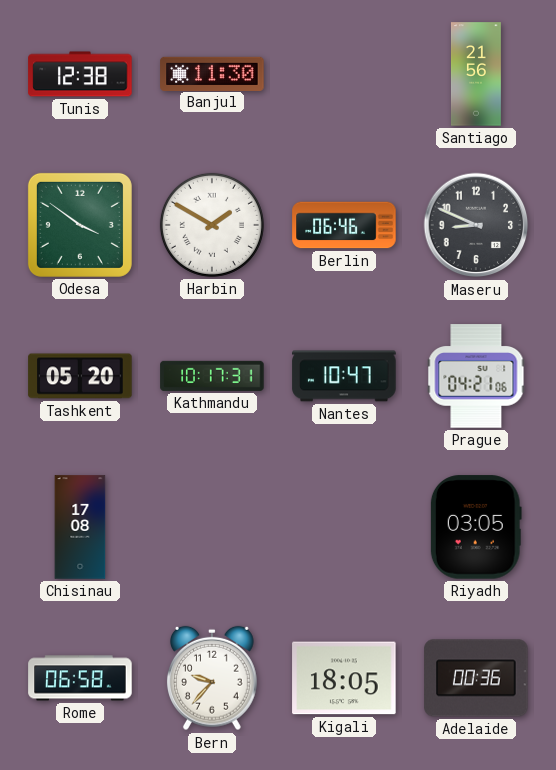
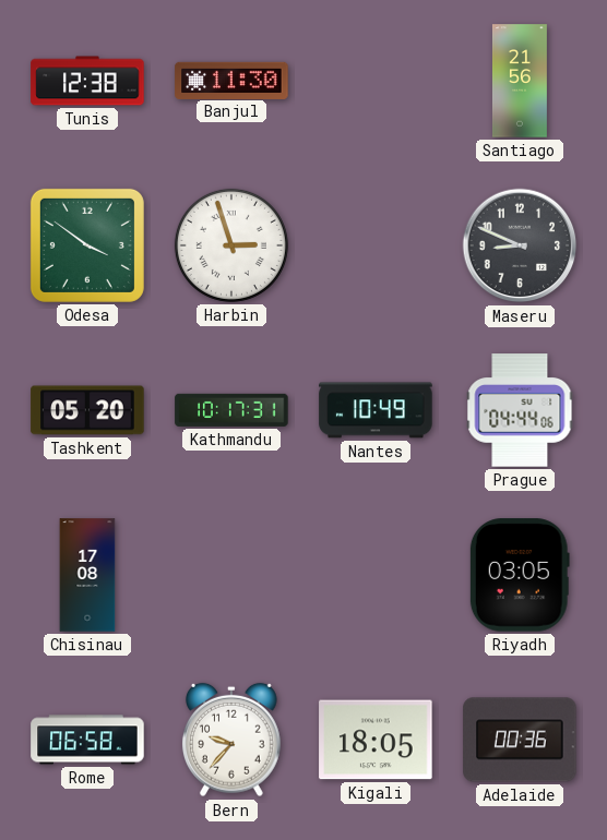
Harbin: 1:50 -> 2:57
Berlin: 06:46 -> none
Nantes: 10:47 -> 10:49
Prague: 04:21 -> 04:44
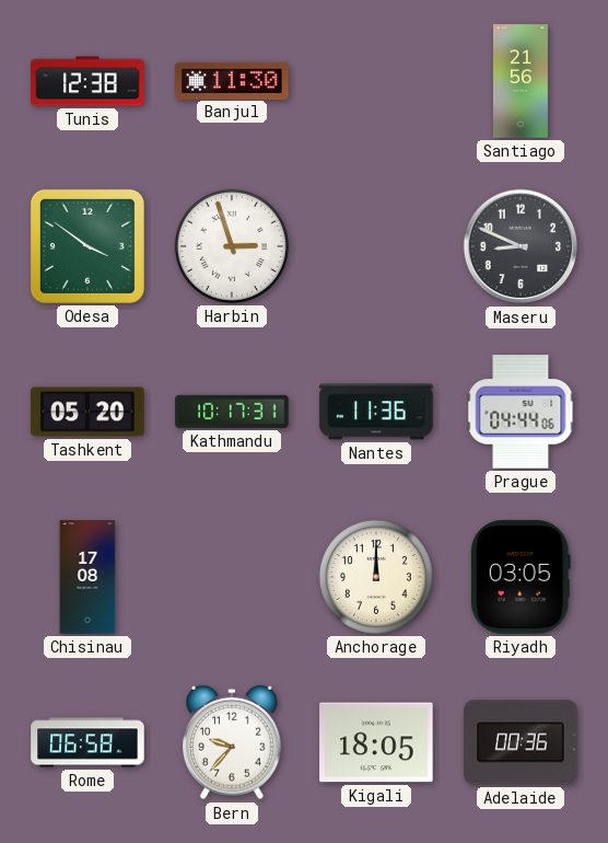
Nantes: 10:49 -> 11:36
Anchorage: none -> 12:00
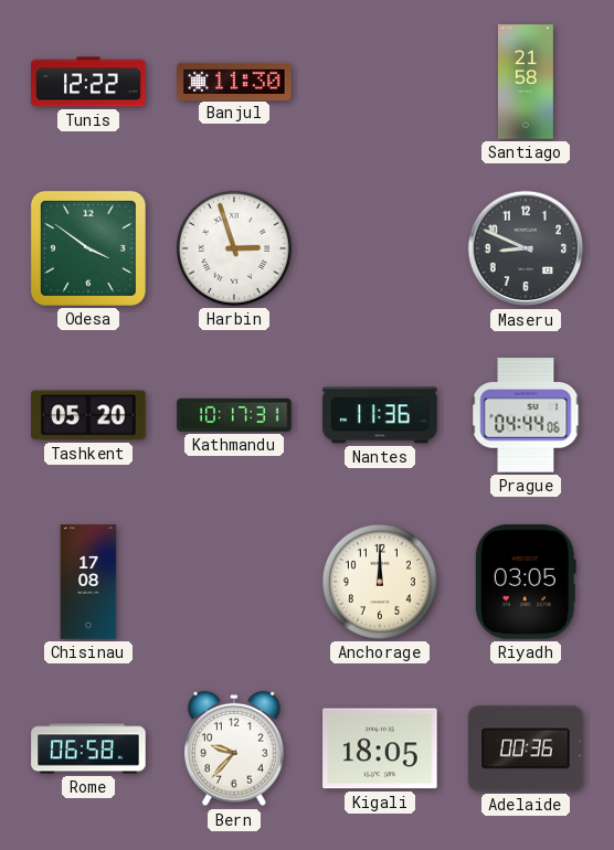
Tunis: 12:38 -> 12:22
Santiago: 21:56 -> 21:58
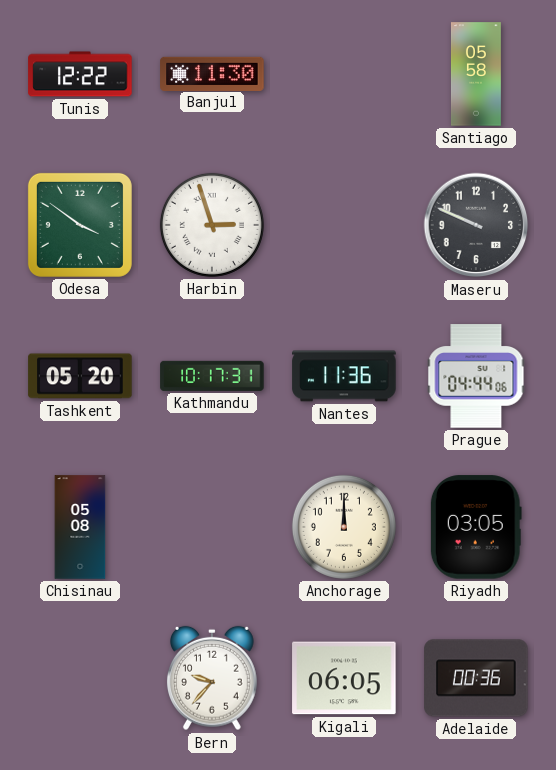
Santiago: 21:58 -> 05:58
Maseru: 8:49 -> 9:49
Chisinau: 17:08 -> 05:08
Rome: 06:58 -> none
Kigali: 18:05 -> 06:05
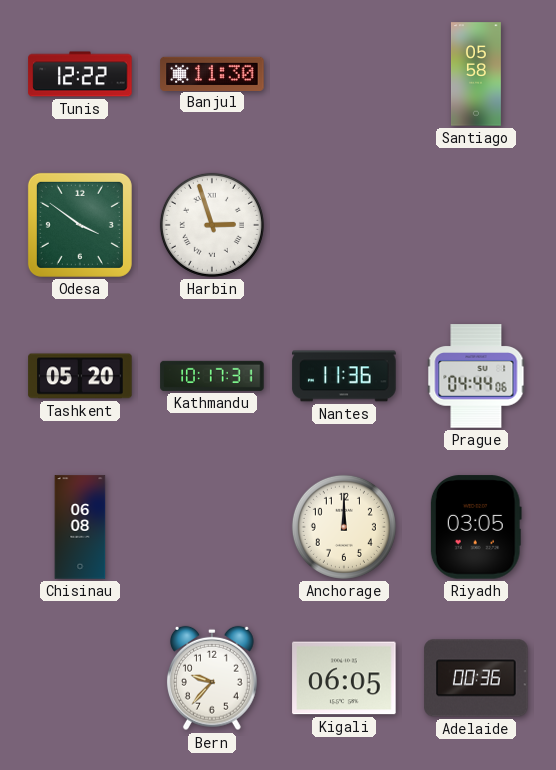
Maseru: 9:49 -> none
Chisinau: 05:08 -> 06:08
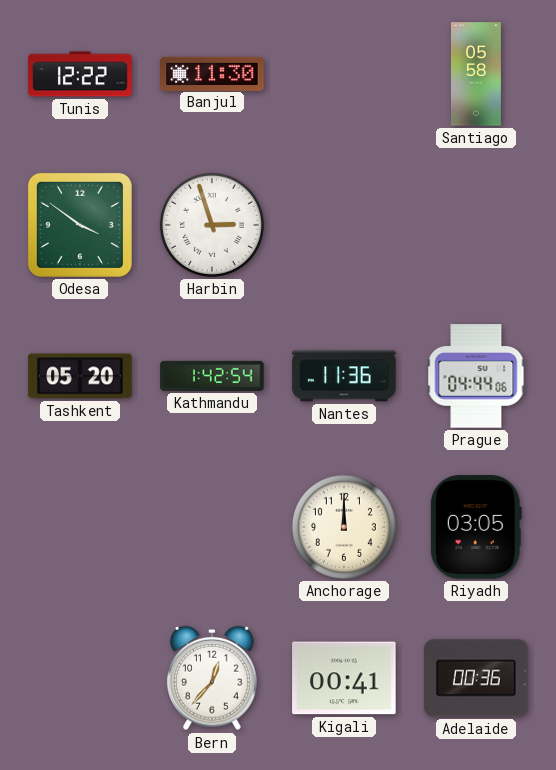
Kathmandu: 10:17 -> 1:42
Chisinau: 06:08 -> none
Bern: 9:37 -> 12:37
Kigali: 06:05 -> 00:41
